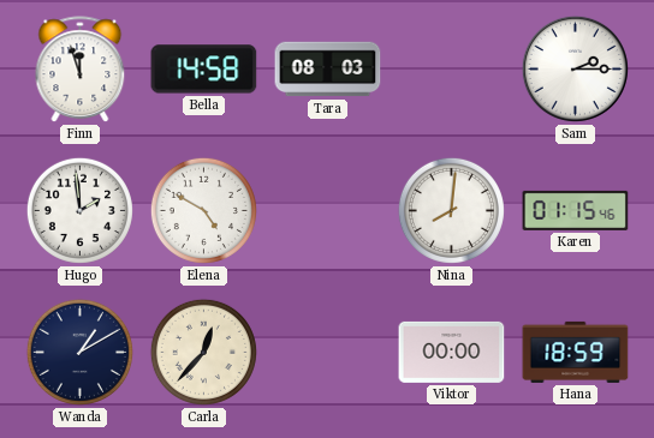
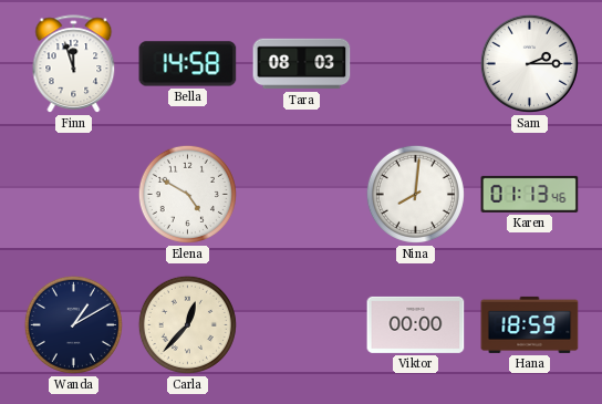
Hugo: 1:59 -> none
Karen: 01:15 -> 01:13
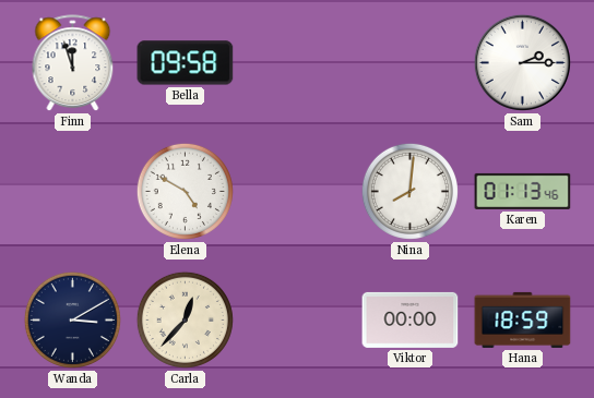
Bella: 14:58 -> 09:58
Tara: 08:03 -> none
Wanda: 1:10 -> 3:10
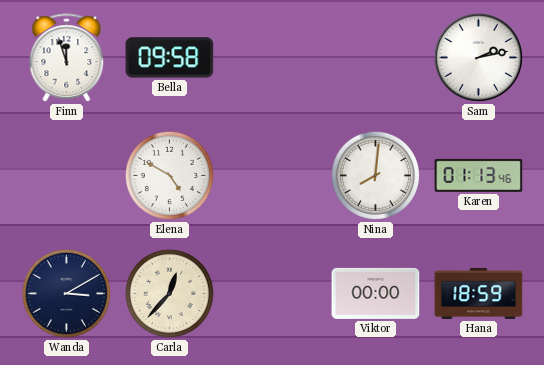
Sam: 2:15 -> 2:13
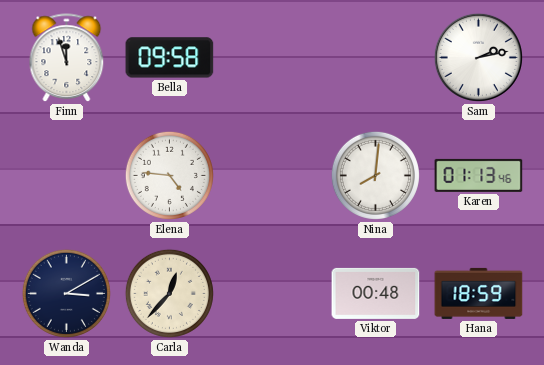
Elena: 4:50 -> 4:46
Viktor: 00:00 -> 00:48
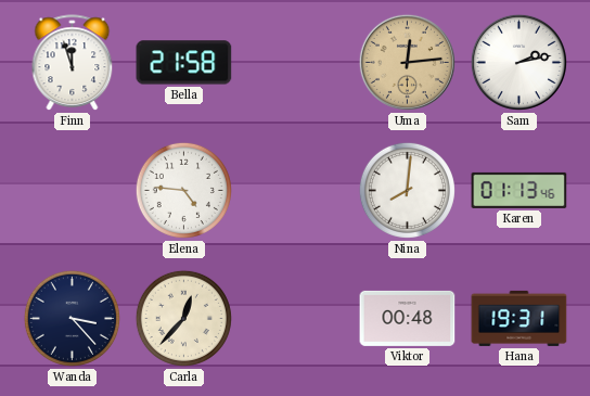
Bella: 09:58 -> 21:58
Uma: none -> 12:14
Wanda: 3:10 -> 3:23
Hana: 18:59 -> 19:31
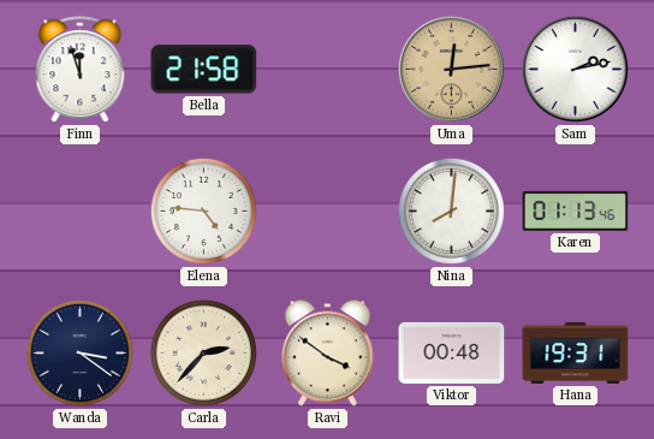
Wanda: 3:23 -> 3:21
Carla: 12:37 -> 2:37
Ravi: none -> 3:51
